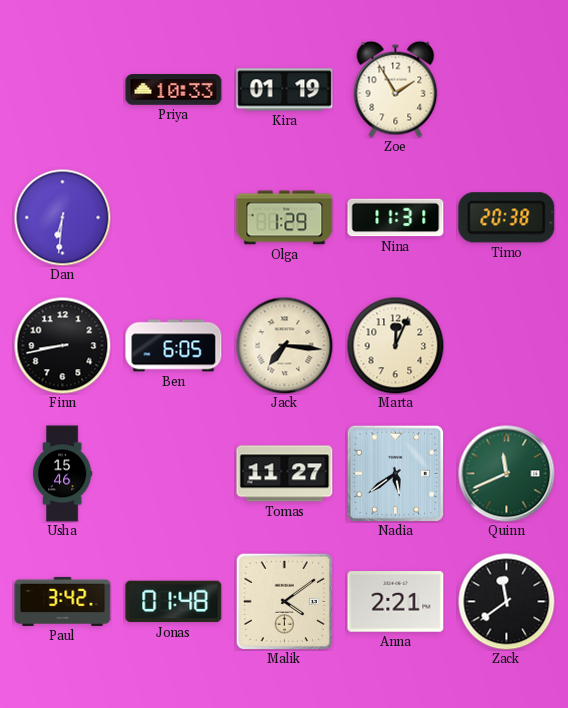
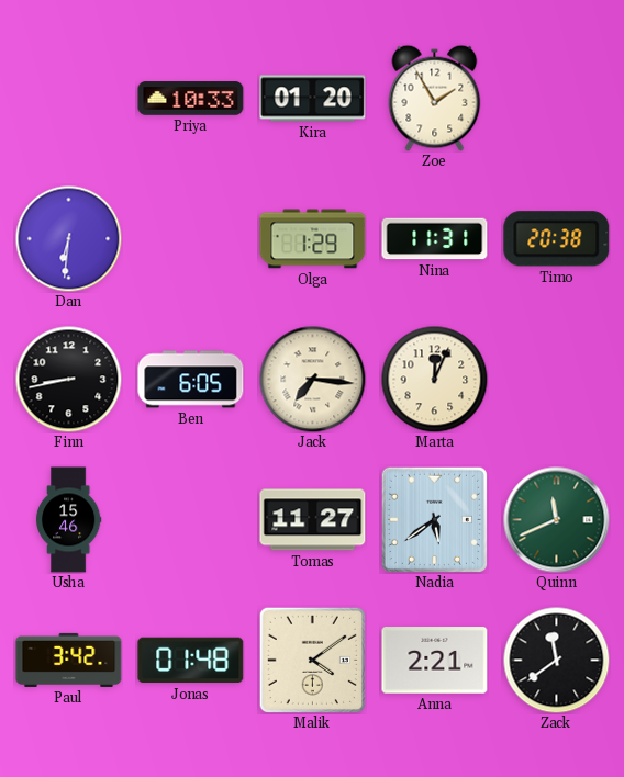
Kira: 01:19 -> 01:20
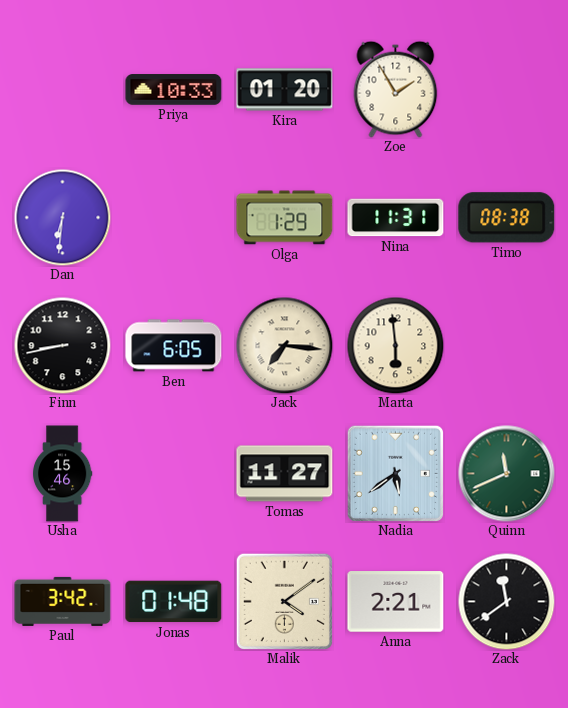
Timo: 20:38 -> 08:38
Marta: 12:04 -> 5:59
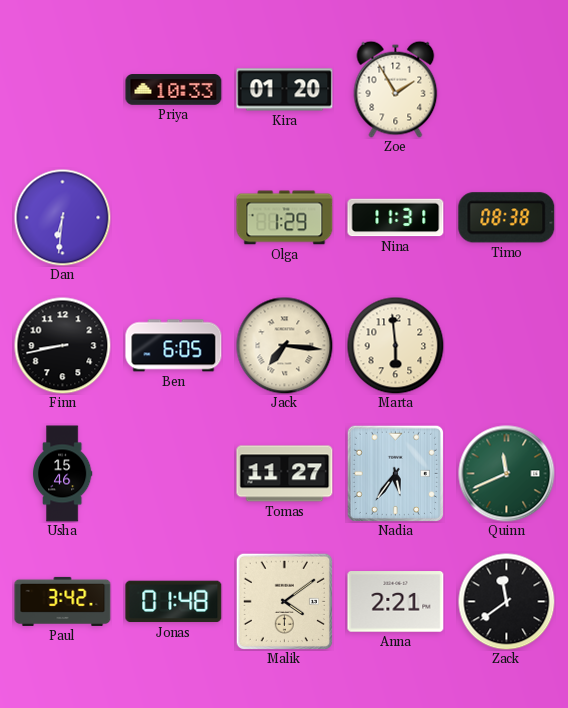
Nadia: 5:39 -> 5:36
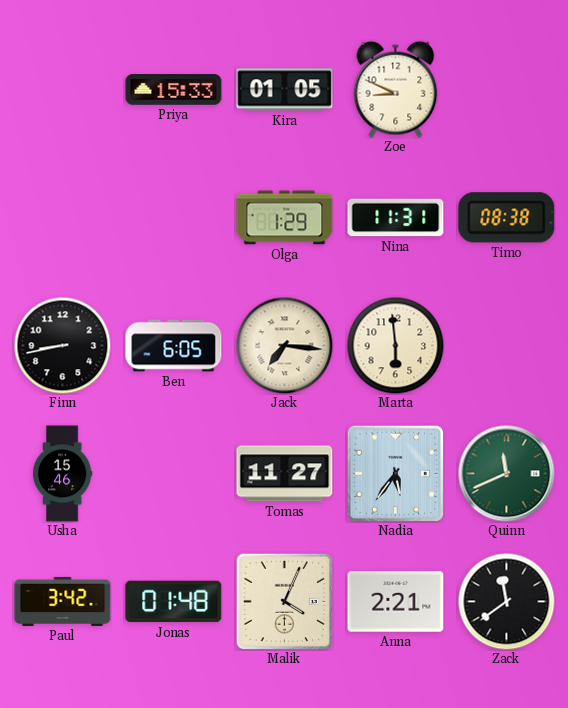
Priya: 10:33 -> 15:33
Kira: 01:20 -> 01:05
Zoe: 1:55 -> 8:49
Dan: 6:31 -> none
Malik: 4:09 -> 4:04
